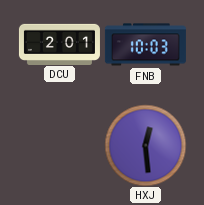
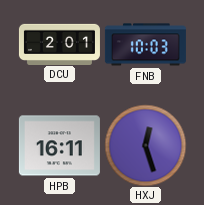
HPB: none -> 16:11
HXJ: 12:29 -> 12:27
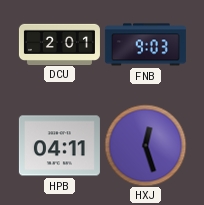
FNB: 10:03 -> 9:03
HPB: 16:11 -> 04:11
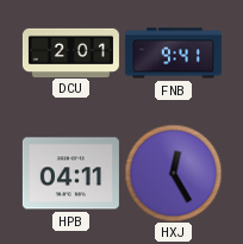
FNB: 9:03 -> 9:41
HXJ: 12:27 -> 12:25
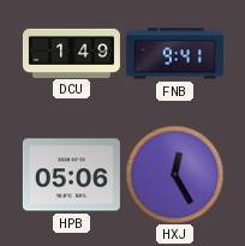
DCU: 2:01 -> 1:49
HPB: 04:11 -> 05:06
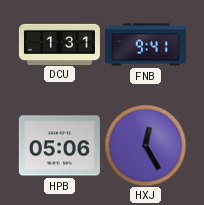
DCU: 1:49 -> 1:31
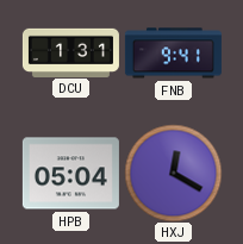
HPB: 05:06 -> 05:04
HXJ: 12:25 -> 12:20
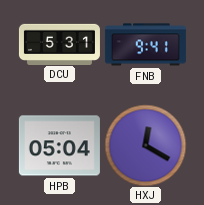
DCU: 1:31 -> 5:31
